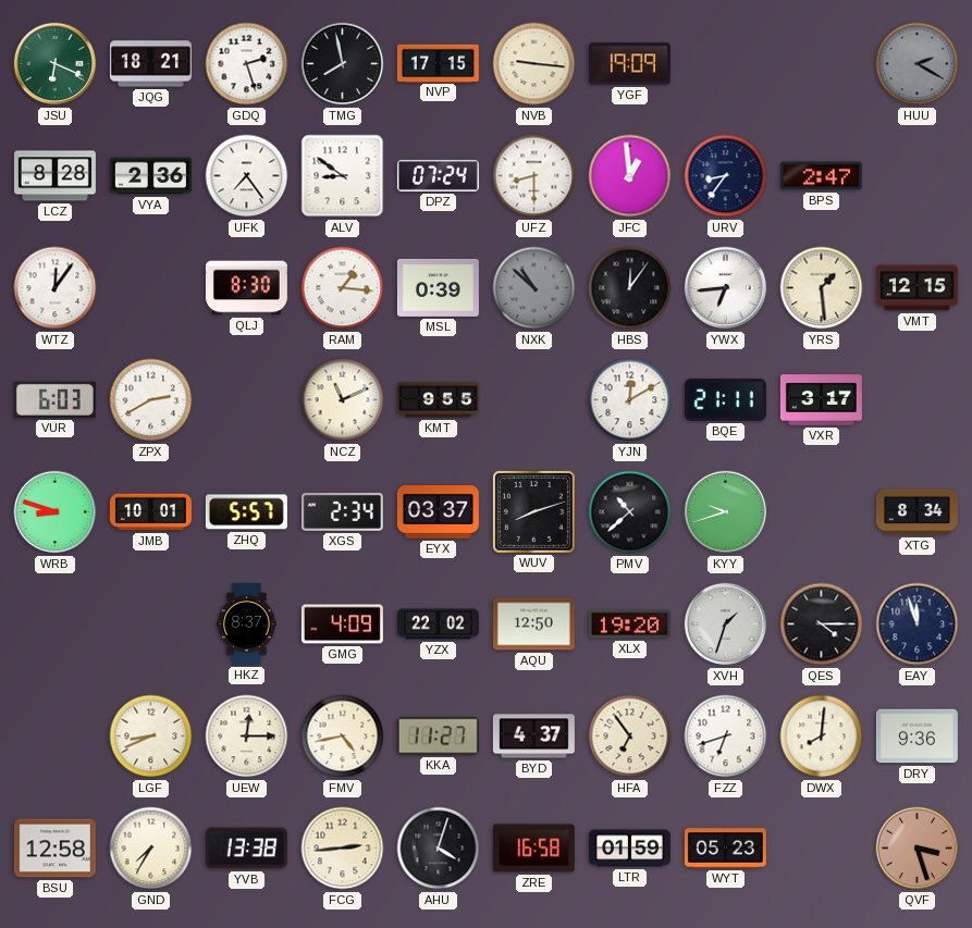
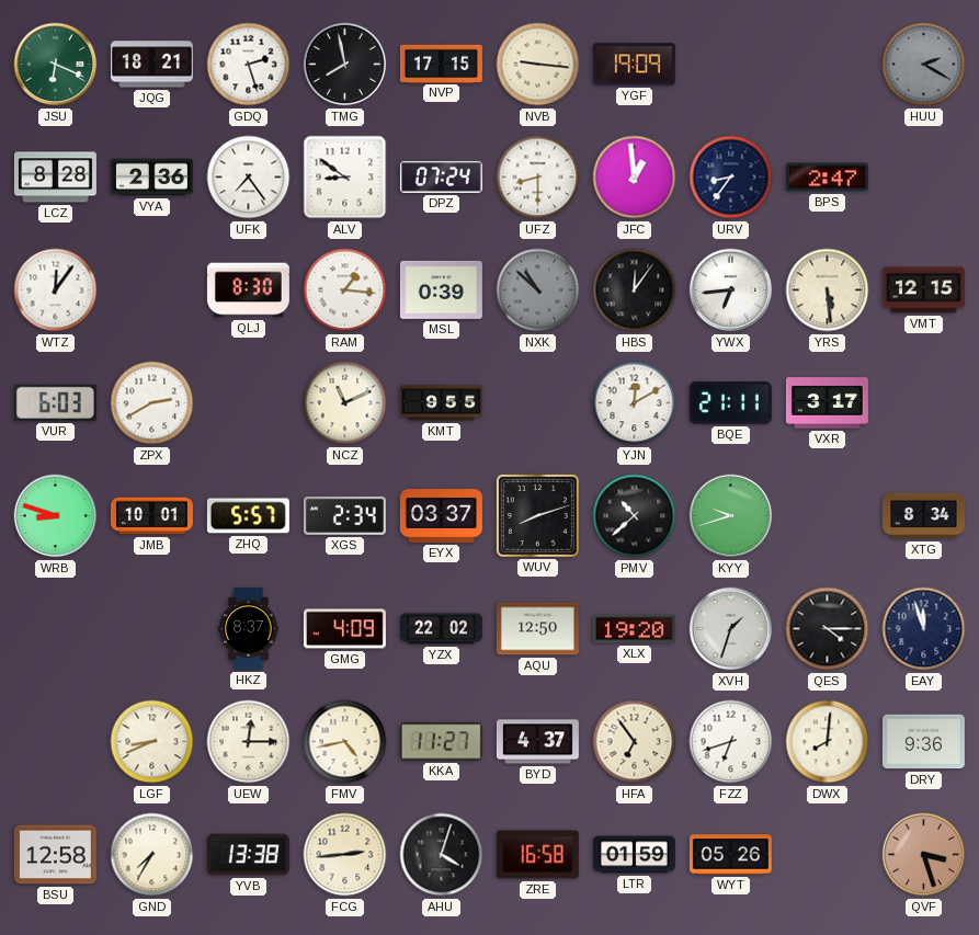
YRS: 1:29 -> 5:29
WYT: 05:23 -> 05:26
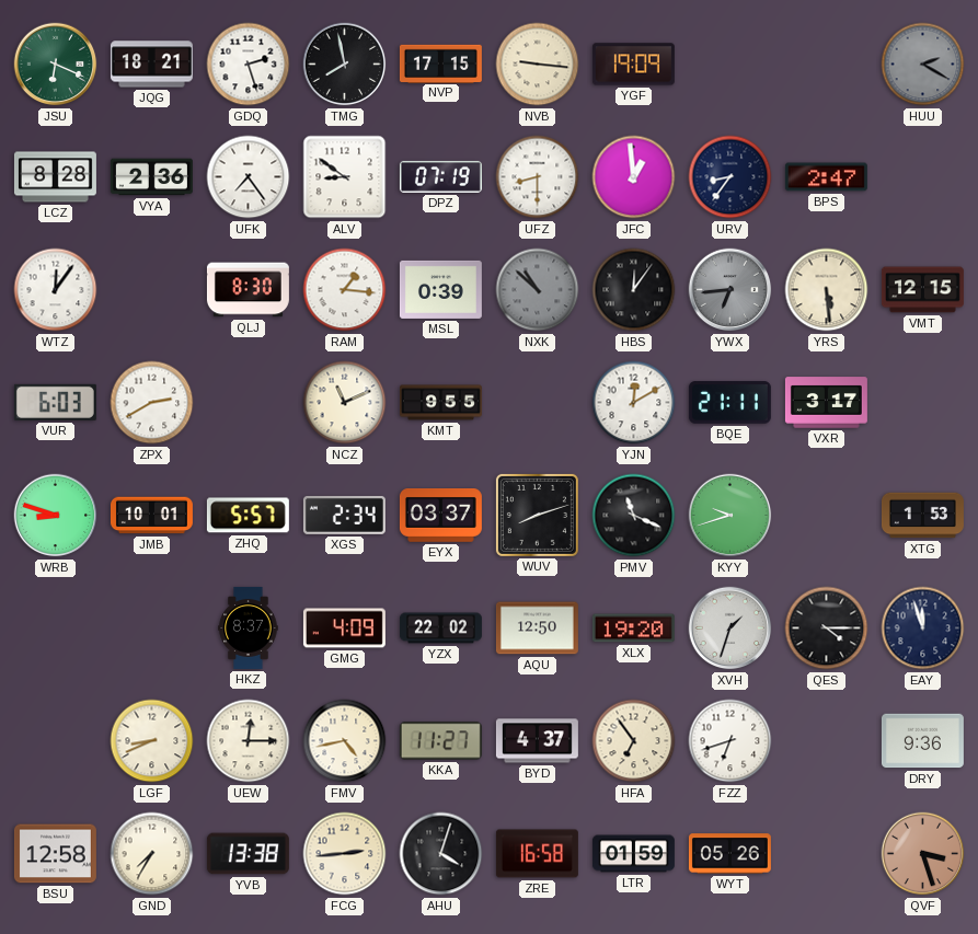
DPZ: 07:24 -> 07:19
YWX dial: white -> grey
PMV: 10:38 -> 11:19
XTG: 8:34 -> 1:53
DWX: 8:01 -> none
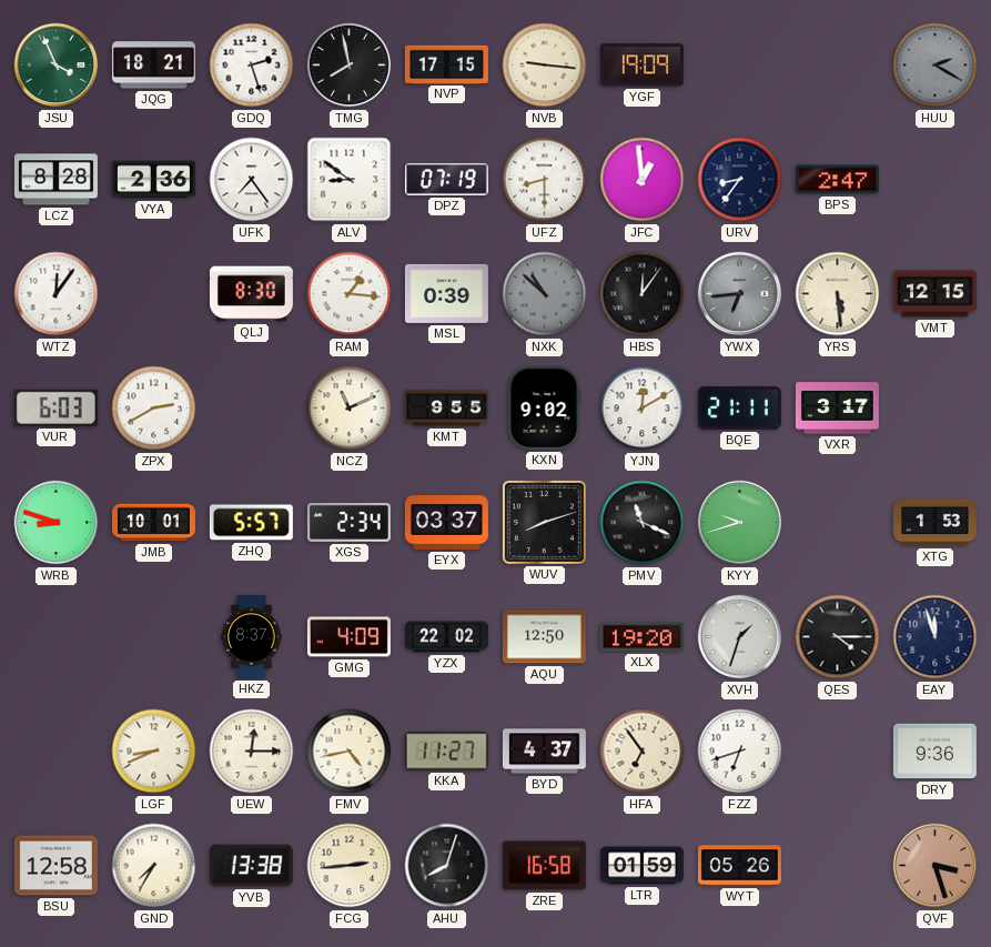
JSU: 6:19 -> 3:56
KXN: none -> 9:02
AHU: 4:03 -> 8:03
